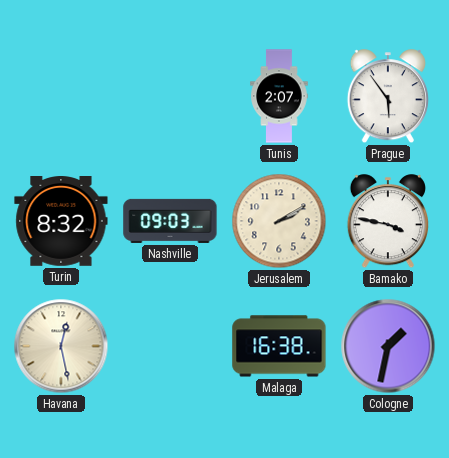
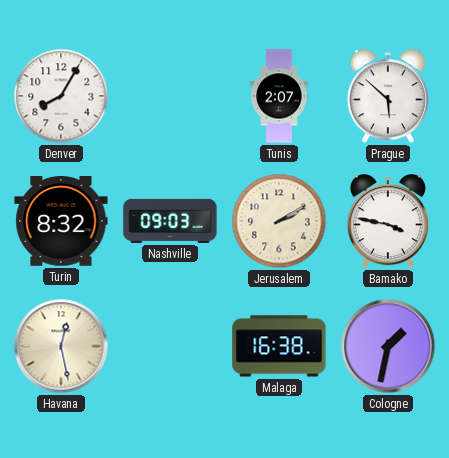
Denver: none -> 8:05
Prague: 5:54 -> 5:52
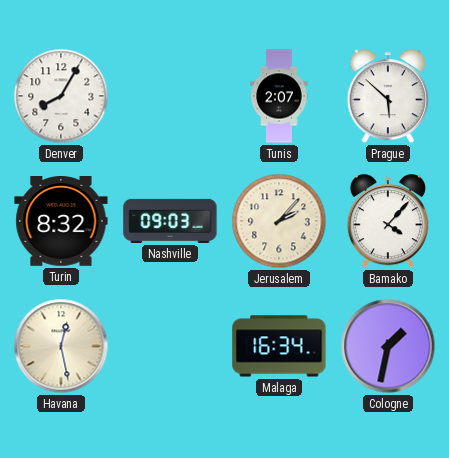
Jerusalem: 2:10 -> 2:07
Bamako: 3:47 -> 4:07
Malaga: 16:38 -> 16:34
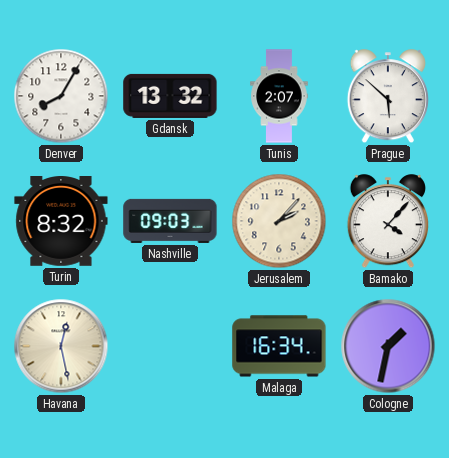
Gdansk: none -> 13:32
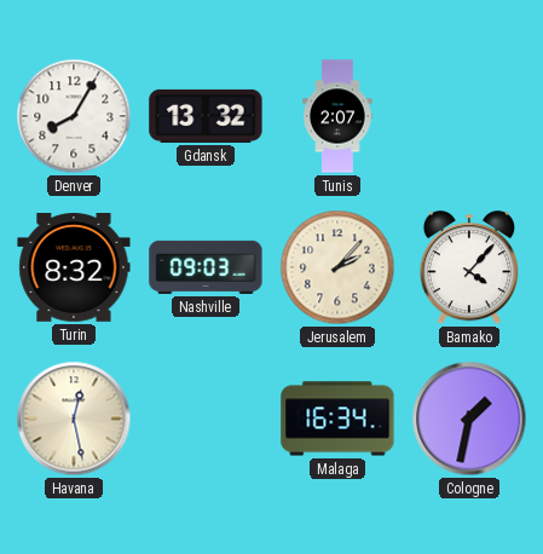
Prague: 5:52 -> none
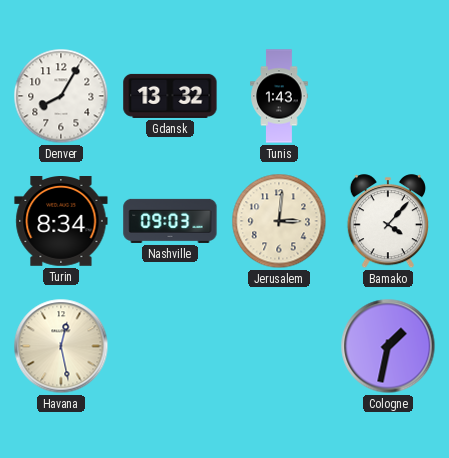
Tunis: 2:07 -> 1:43
Turin: 8:32 -> 8:34
Jerusalem: 2:07 -> 3:01
Malaga: 16:34 -> none
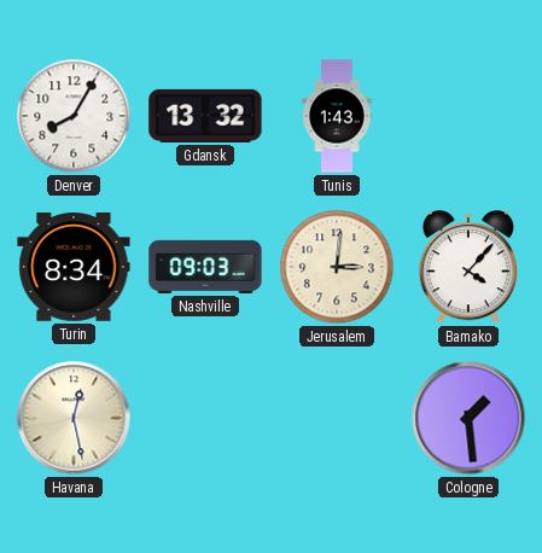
Cologne: 1:32 -> 1:29
